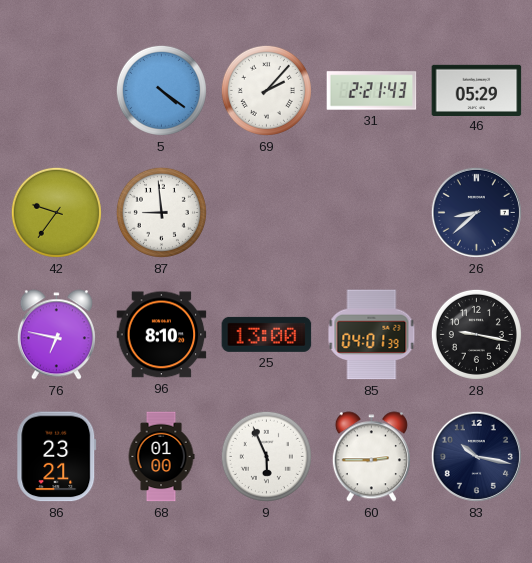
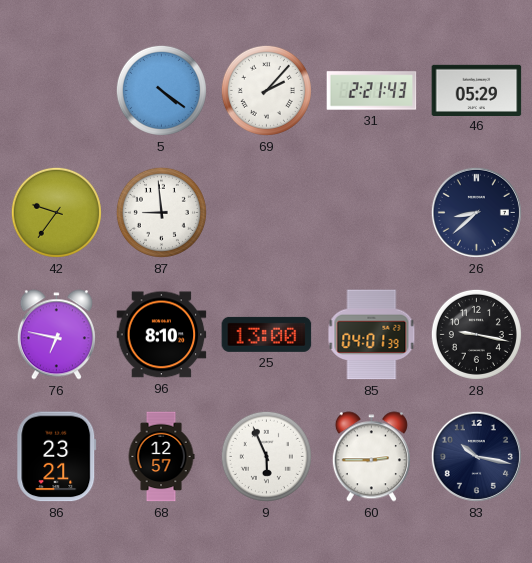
68: 01:00 -> 12:57
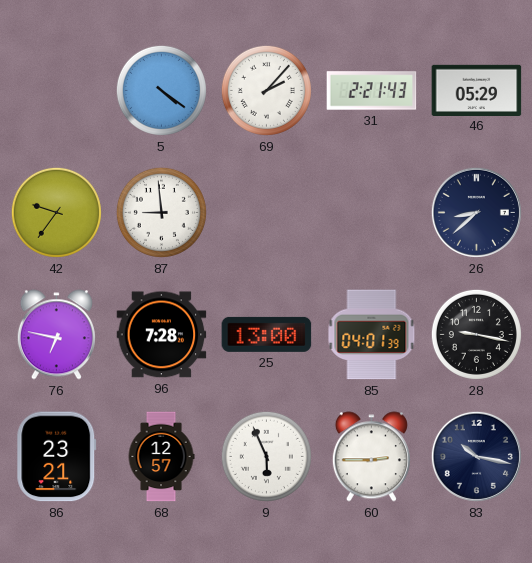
96: 8:10 -> 7:28
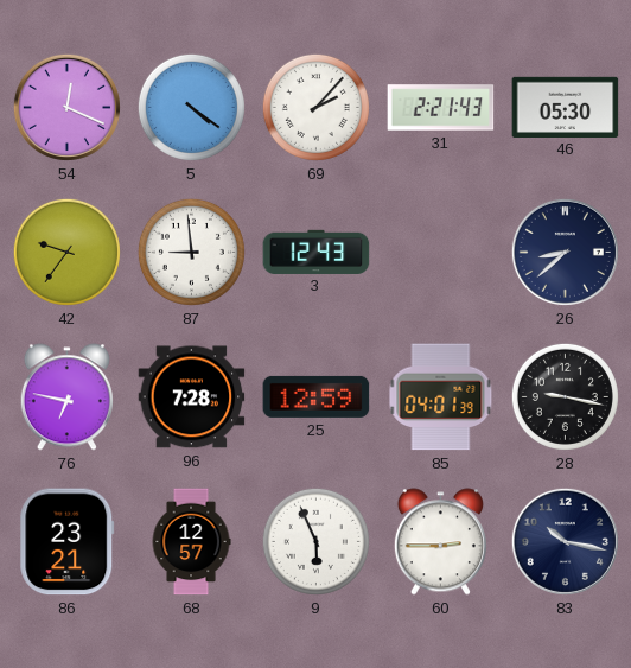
54: none -> 12:19
46: 05:29 -> 05:30
3: none -> 12:43
25: 13:00 -> 12:59
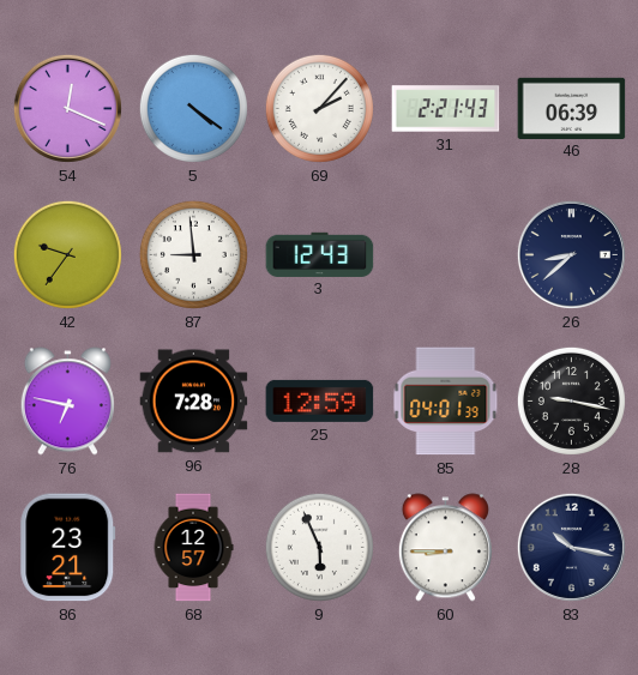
46: 05:30 -> 06:39
60: 2:45 -> 8:45
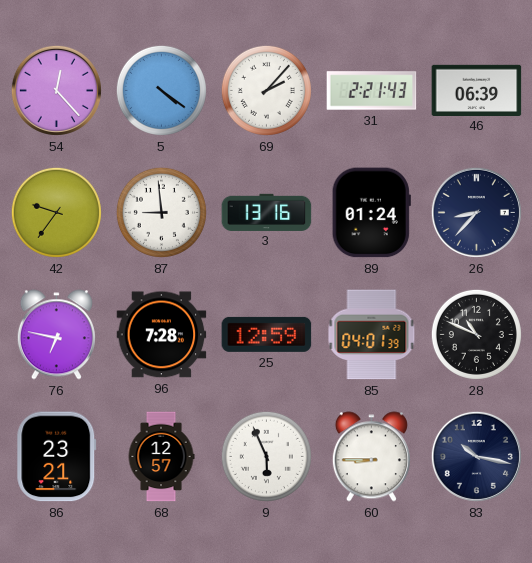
54: 12:19 -> 12:23
3: 12:43 -> 13:16
89: none -> 01:24
26: 8:38 -> 8:37
28: 9:17 -> 10:49
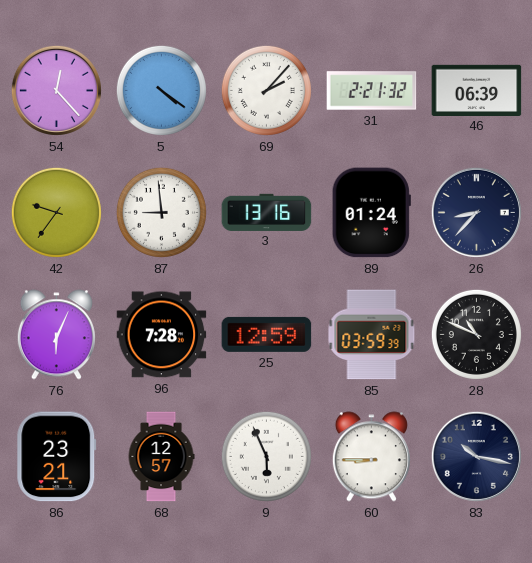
31: 2:21:43 -> 2:21:32
76: 6:47 -> 6:04
85: 04:01 -> 03:59
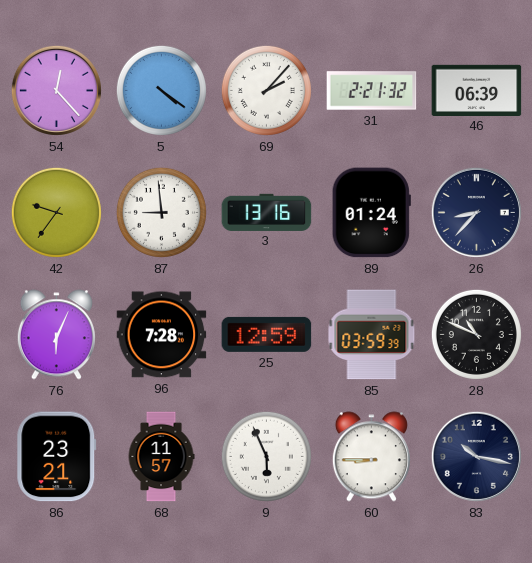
68: 12:57 -> 11:57
